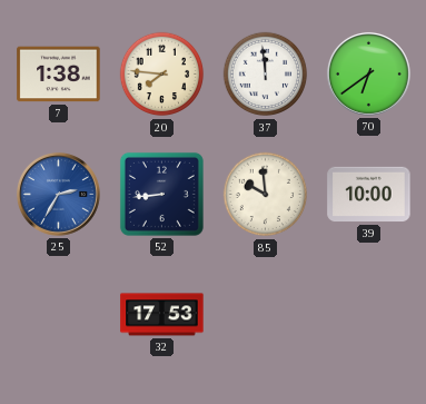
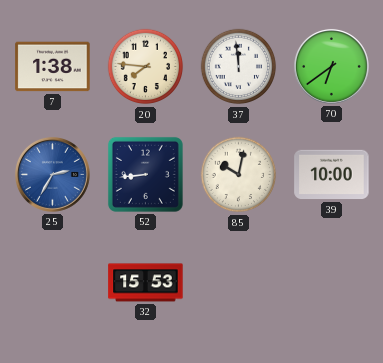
85: 9:59 -> 10:02
32: 17:53 -> 15:53
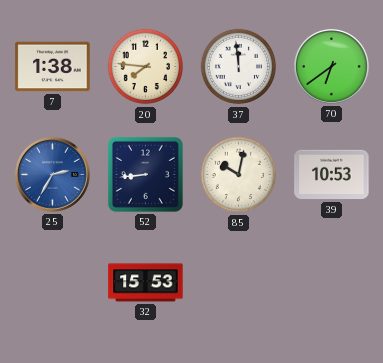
39: 10:00 -> 10:53
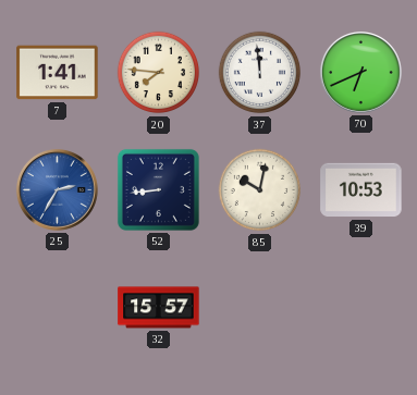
7: 1:38 -> 1:41
70: 6:39 -> 6:41
32: 15:53 -> 15:57
